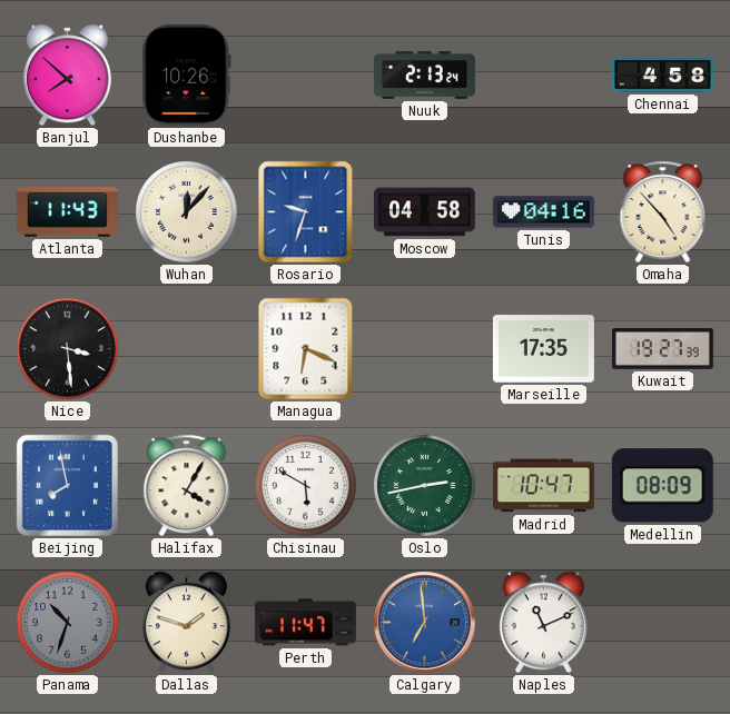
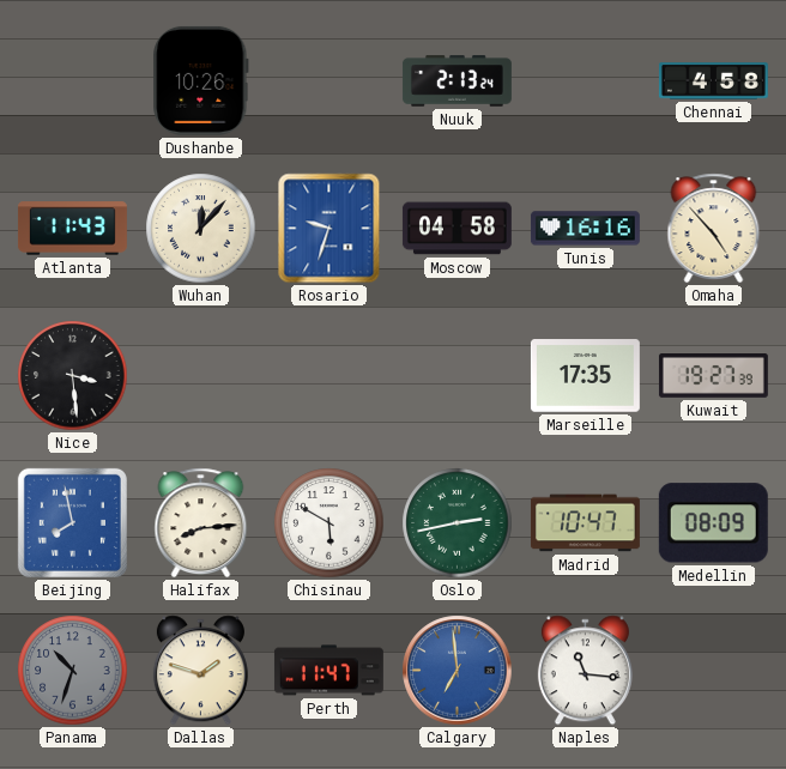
Banjul: 7:52 -> none
Tunis: 04:16 -> 16:16
Managua: 6:19 -> none
Halifax: 4:05 -> 8:14
Naples: 11:11 -> 11:16
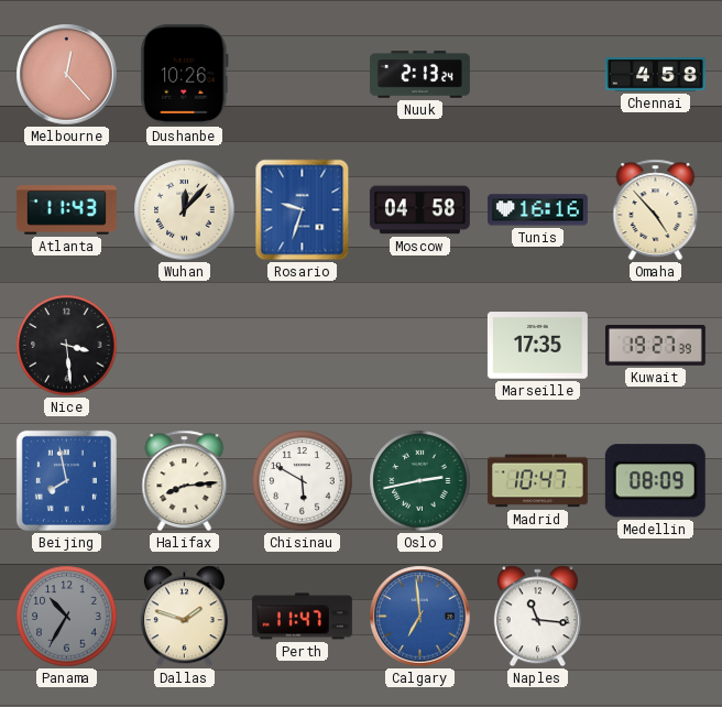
Melbourne: none -> 12:23
Panama: 10:33 -> 10:35
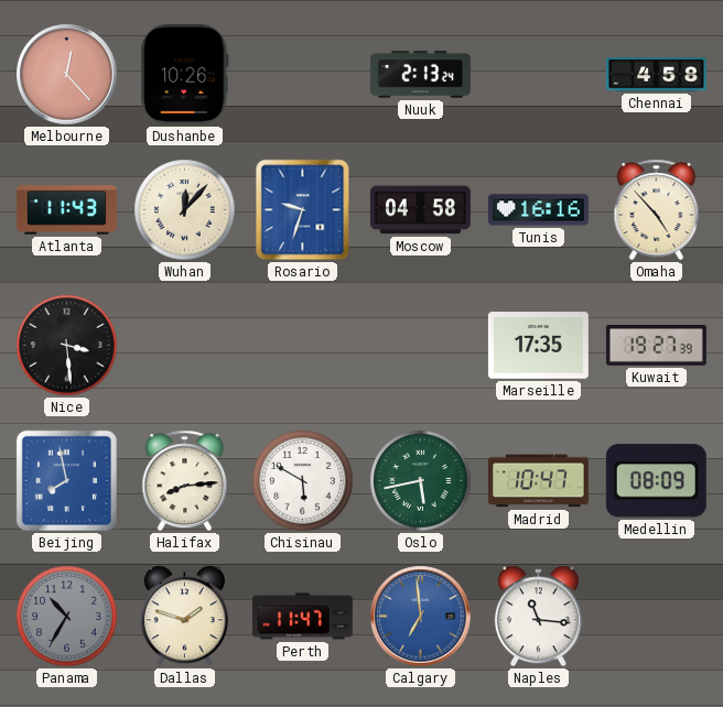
Oslo: 2:43 -> 5:43
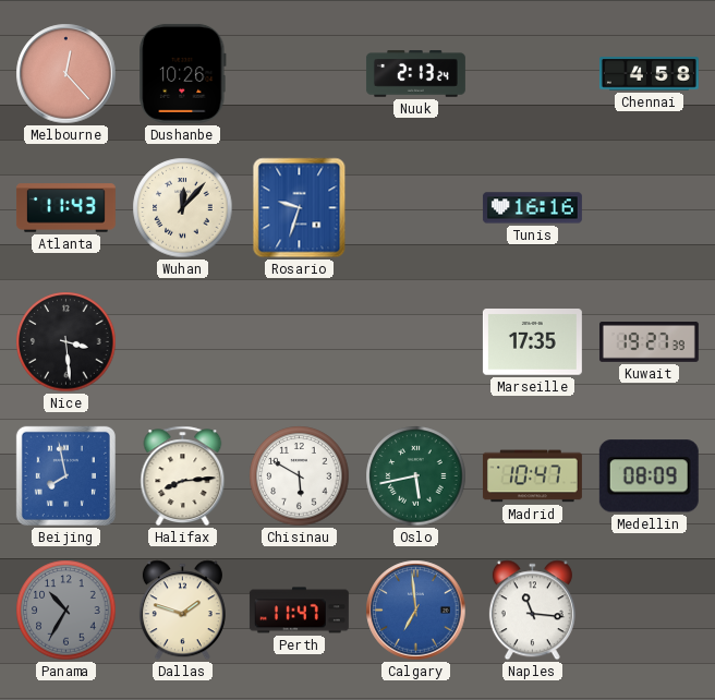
Moscow: 04:58 -> none
Omaha: 4:53 -> none
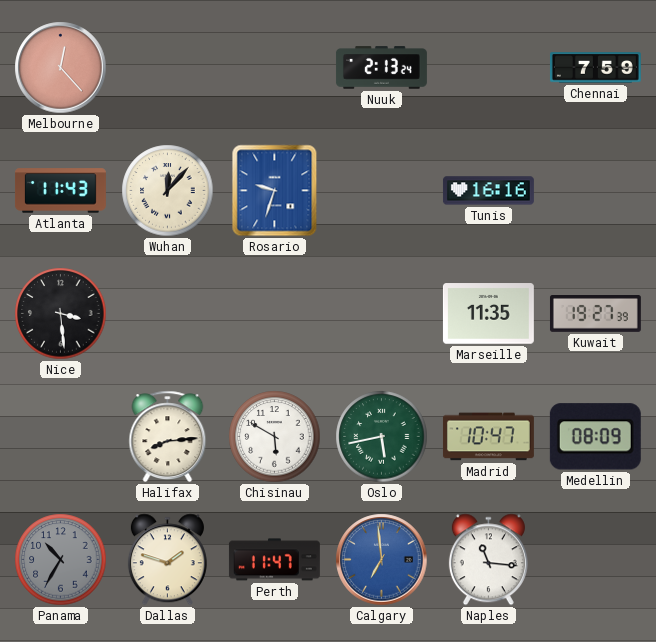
Dushanbe: 10:26 -> none
Chennai: 4:58 -> 7:59
Marseille: 17:35 -> 11:35
Beijing: 7:58 -> none
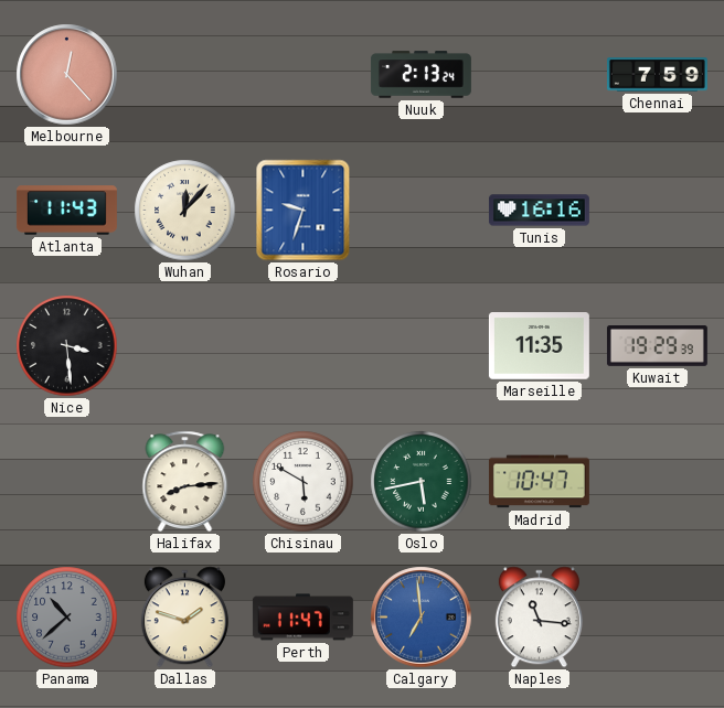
Kuwait: 19:27 -> 19:29
Medellin: 08:09 -> none
Panama: 10:35 -> 10:38
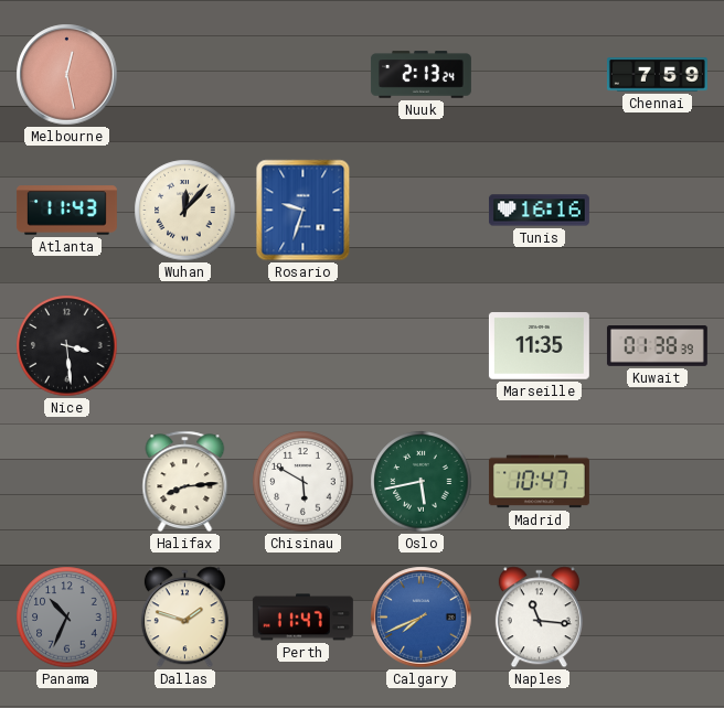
Melbourne: 12:23 -> 12:28
Kuwait: 19:29 -> 01:38
Panama: 10:38 -> 10:34
Calgary: 6:59 -> 7:41
